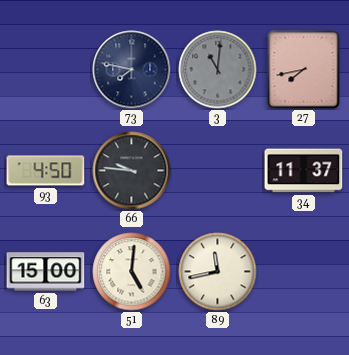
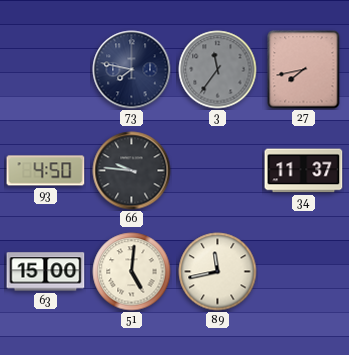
3: 11:01 -> 11:36
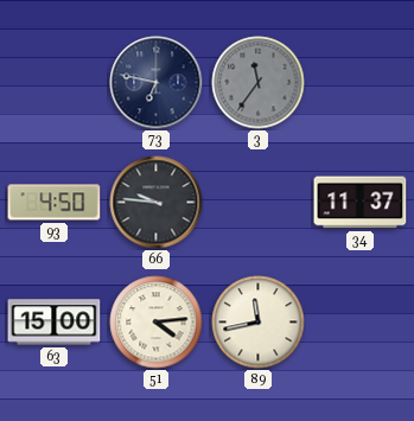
73: 7:47 -> 6:47
27: 7:43 -> none
51: 5:01 -> 4:14
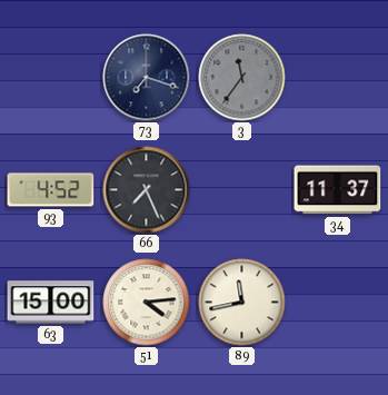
73: 6:47 -> 7:18
93: 4:50 -> 4:52
66: 9:46 -> 7:26
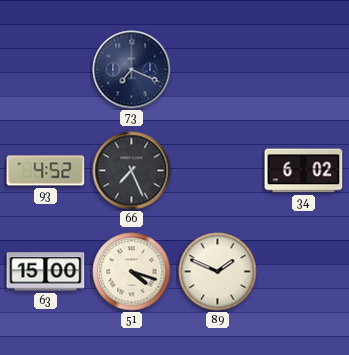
73: 7:18 -> 7:19
3: 11:36 -> none
34: 11:37 -> 6:02
51: 4:14 -> 4:18
89: 11:43 -> 1:49
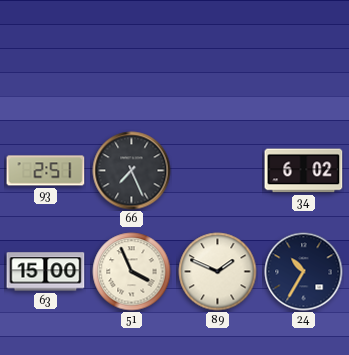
73: 7:19 -> none
93: 4:52 -> 2:51
51: 4:18 -> 3:56
24: none -> 10:35
